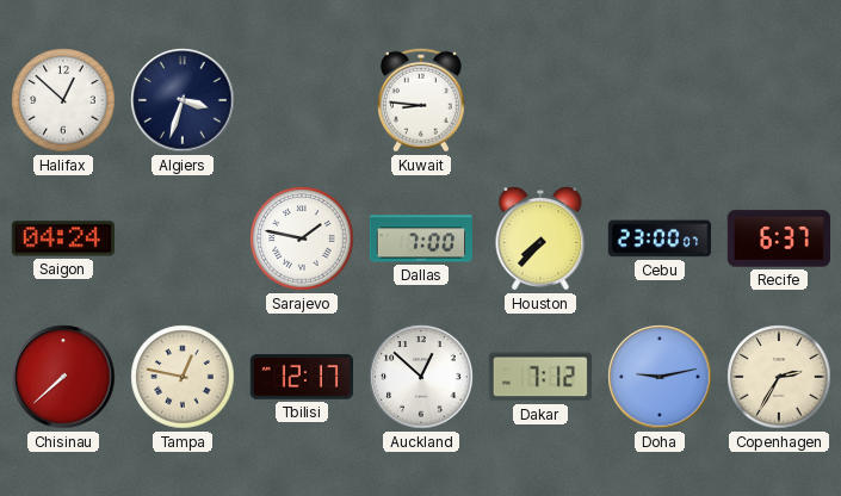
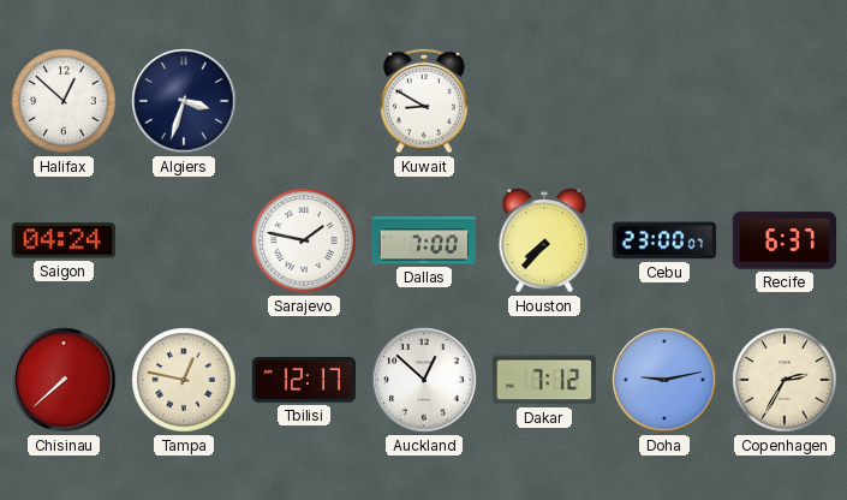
Kuwait: 8:46 -> 8:50
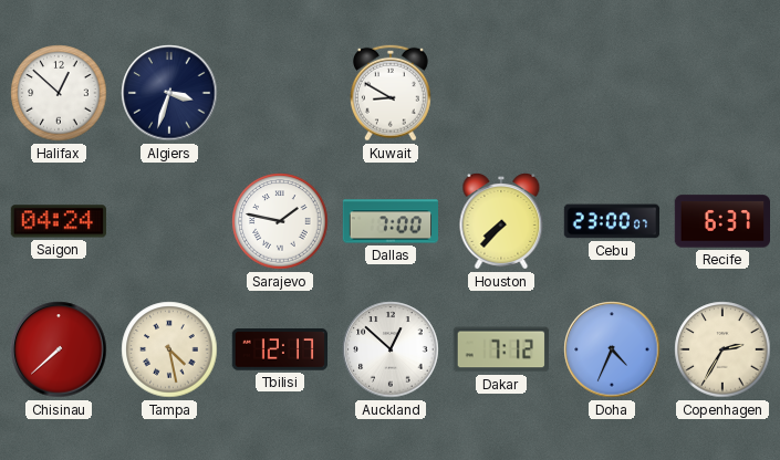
Tampa: 12:47 -> 4:28
Doha: 9:13 -> 4:34
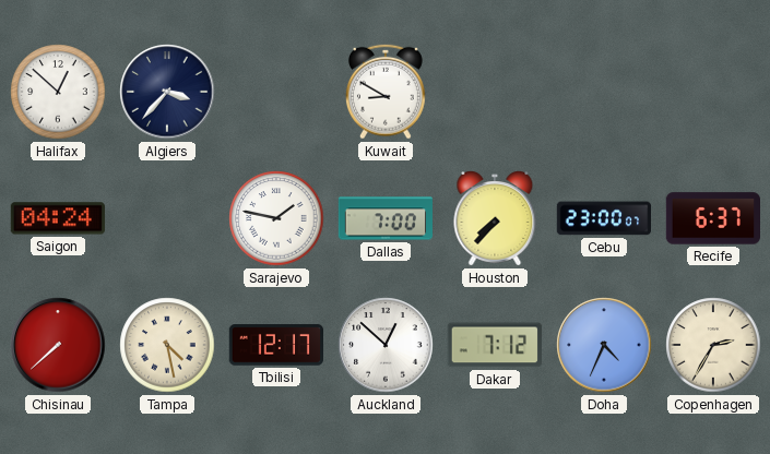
Algiers: 3:33 -> 3:37
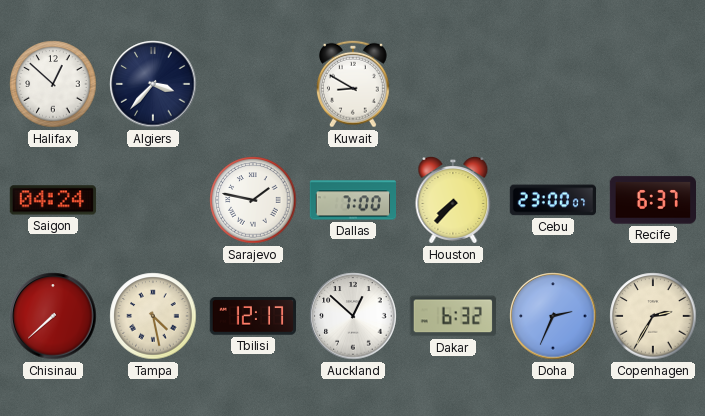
Dakar: 7:12 -> 6:32
Doha: 4:34 -> 2:34
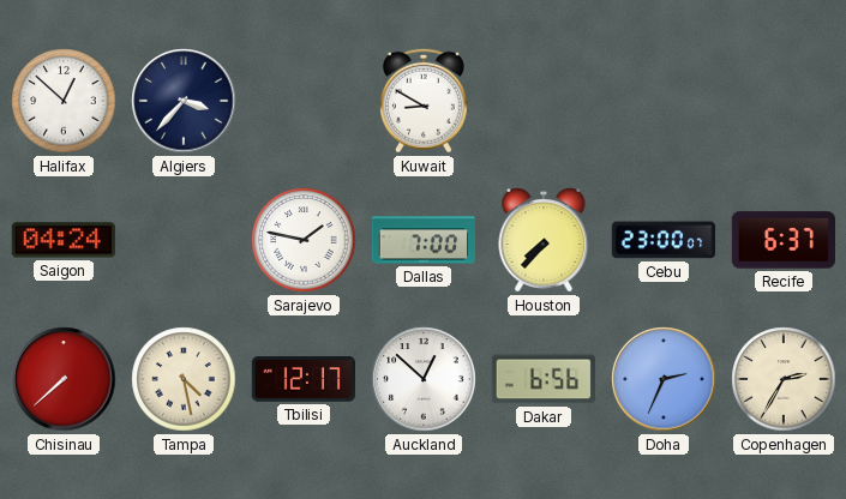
Dakar: 6:32 -> 6:56
